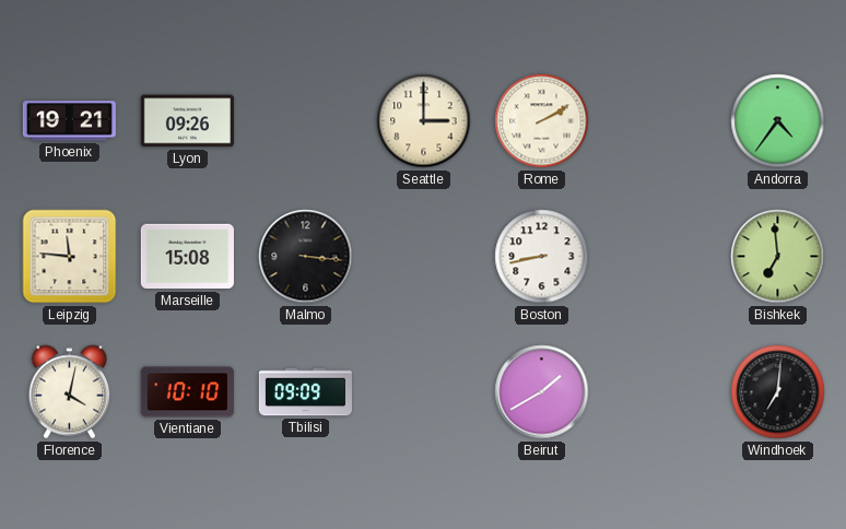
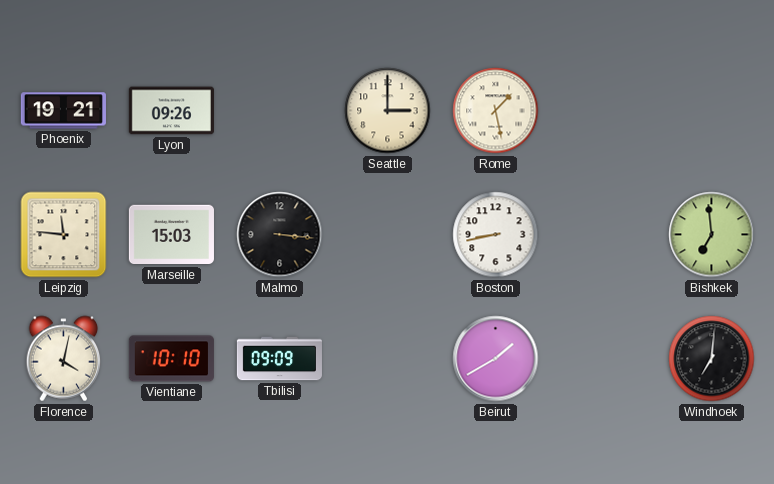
Rome: 2:10 -> 1:28
Andorra: 4:36 -> none
Marseille: 15:08 -> 15:03
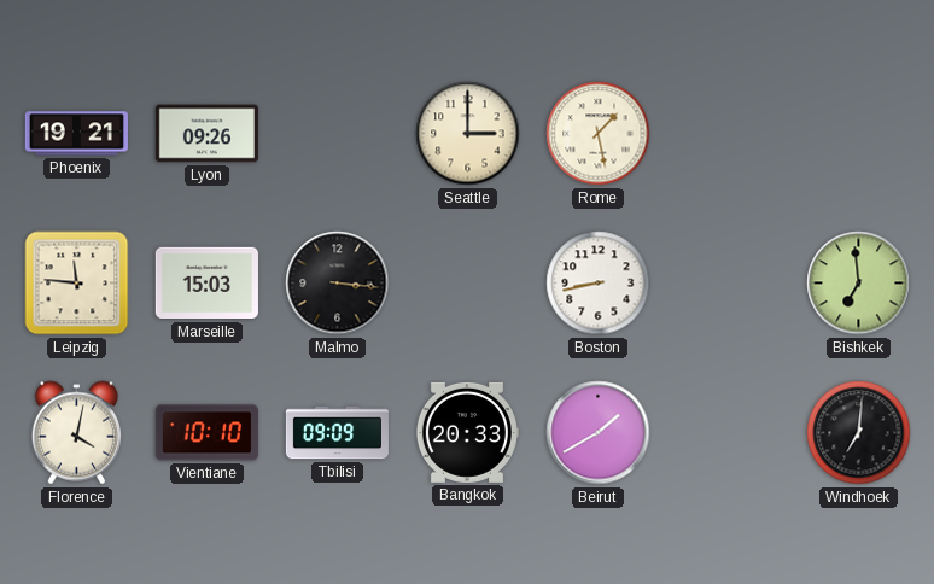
Bangkok: none -> 20:33
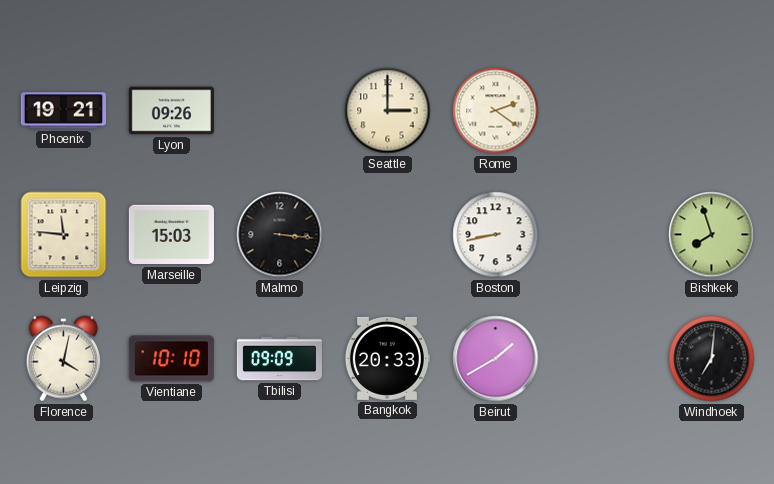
Rome: 1:28 -> 2:21
Bishkek: 6:59 -> 7:57
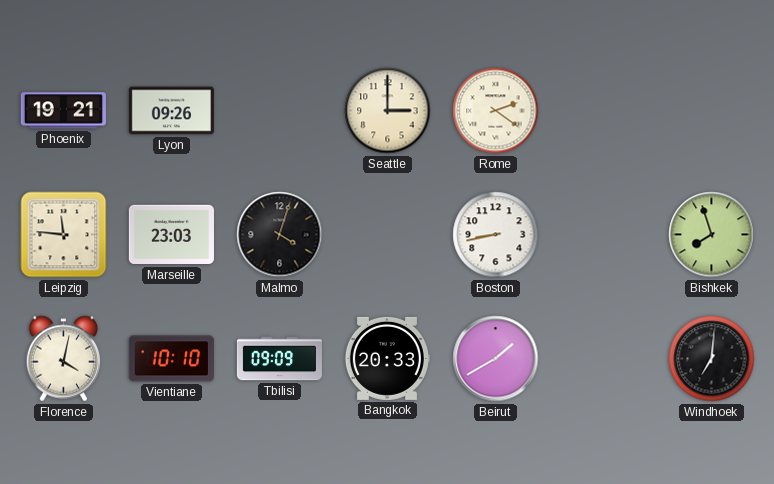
Marseille: 15:03 -> 23:03
Malmo: 3:16 -> 4:03
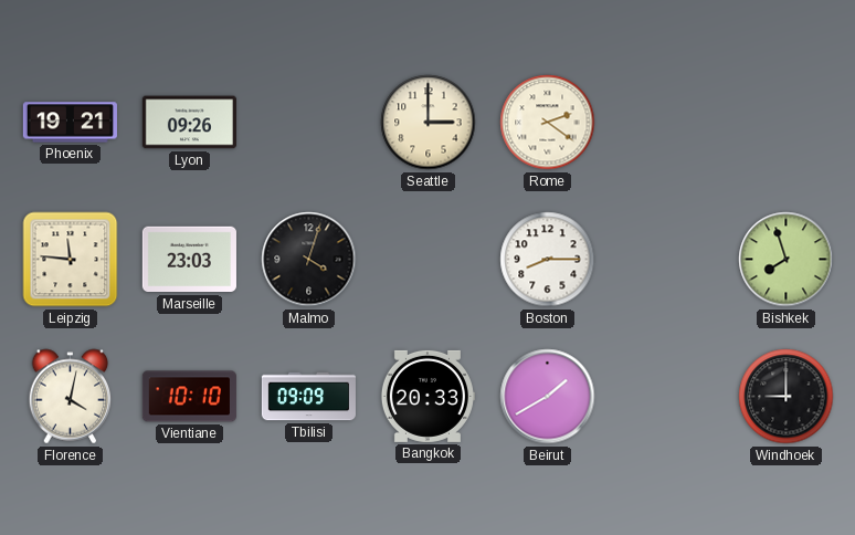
Boston: 8:43 -> 8:15
Windhoek: 7:01 -> 9:00
